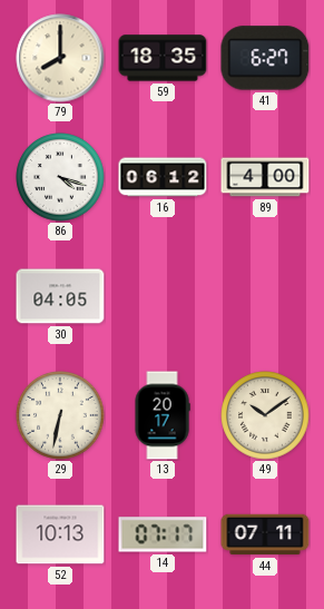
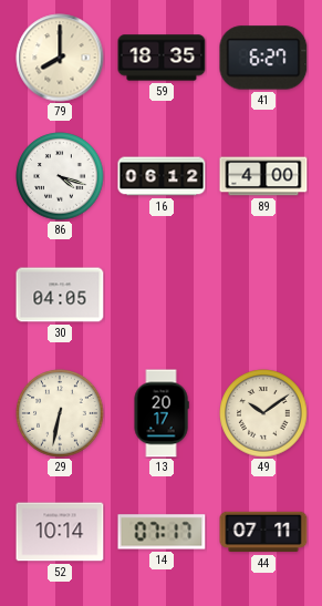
52: 10:13 -> 10:14
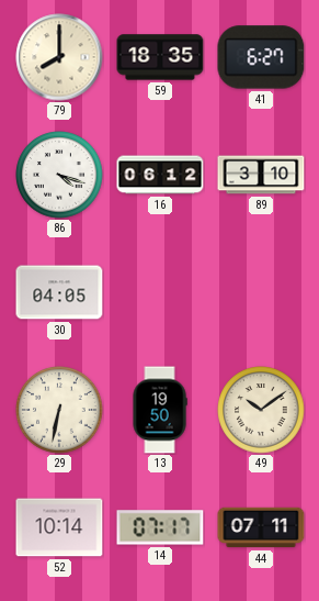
89: 4:00 -> 3:10
13: 20:17 -> 19:50
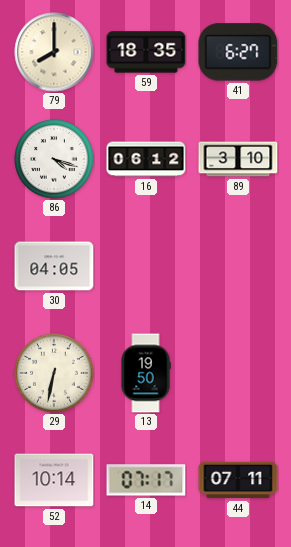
49: 10:09 -> none
